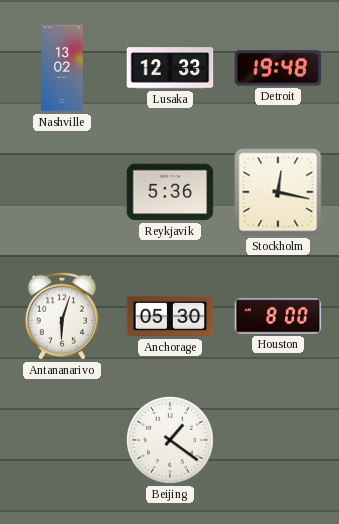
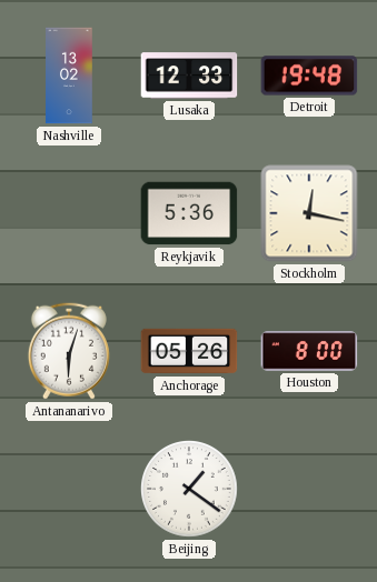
Anchorage: 05:30 -> 05:26
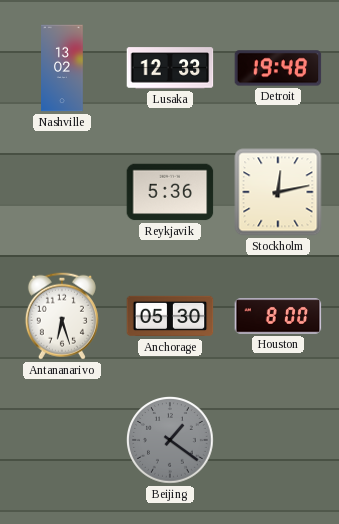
Stockholm: 12:17 -> 12:13
Antananarivo: 6:03 -> 6:27
Anchorage: 05:26 -> 05:30
Beijing dial: white -> grey
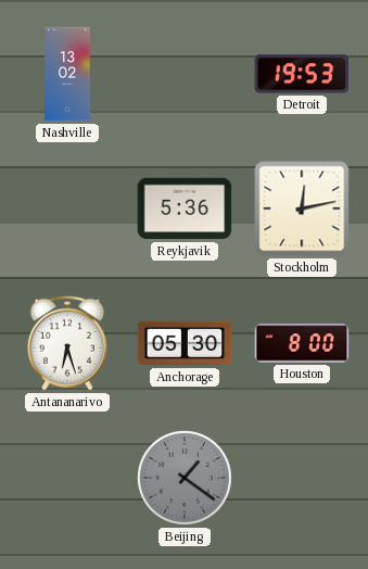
Lusaka: 12:33 -> none
Detroit: 19:48 -> 19:53
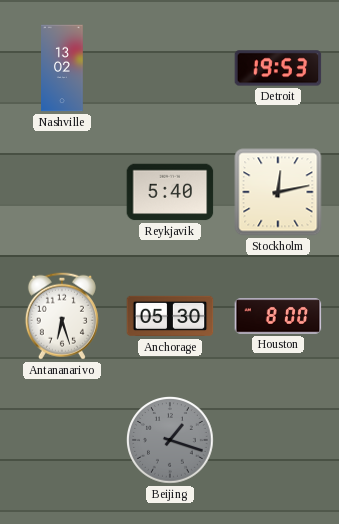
Reykjavik: 5:36 -> 5:40
Beijing: 1:21 -> 1:18
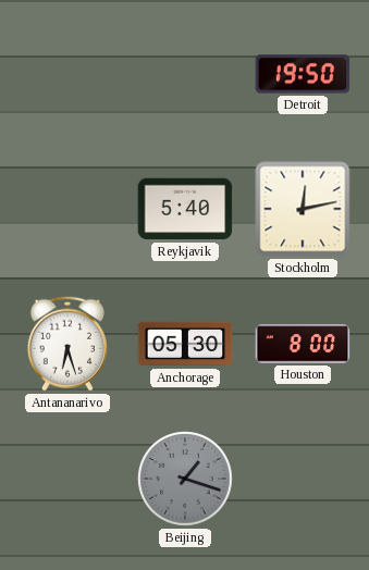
Nashville: 13:02 -> none
Detroit: 19:53 -> 19:50
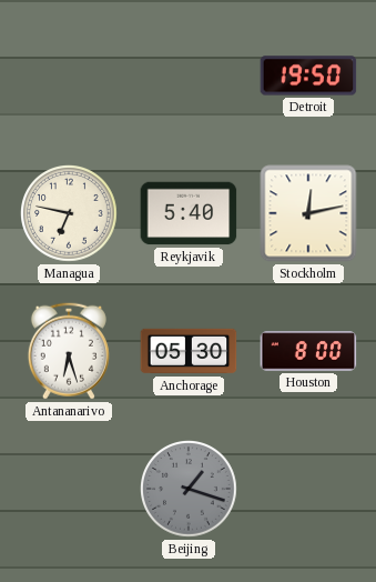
Managua: none -> 6:47
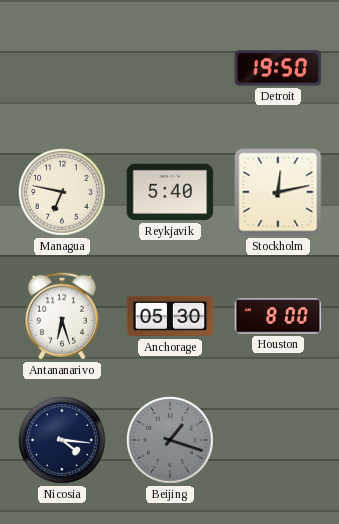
Nicosia: none -> 4:16
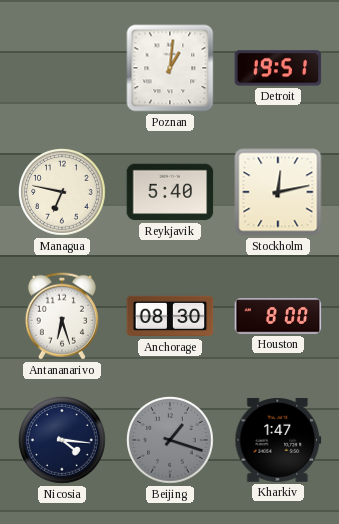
Poznan: none -> 1:01
Detroit: 19:50 -> 19:51
Anchorage: 05:30 -> 08:30
Kharkiv: none -> 1:47
